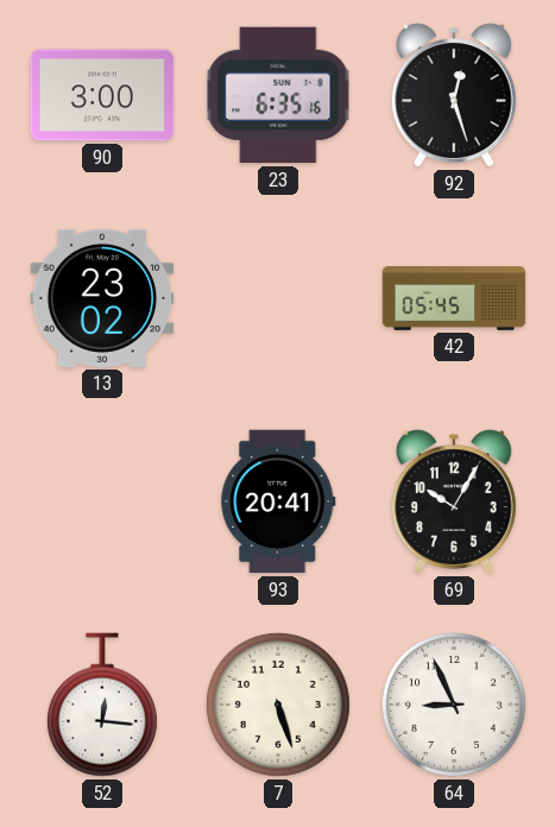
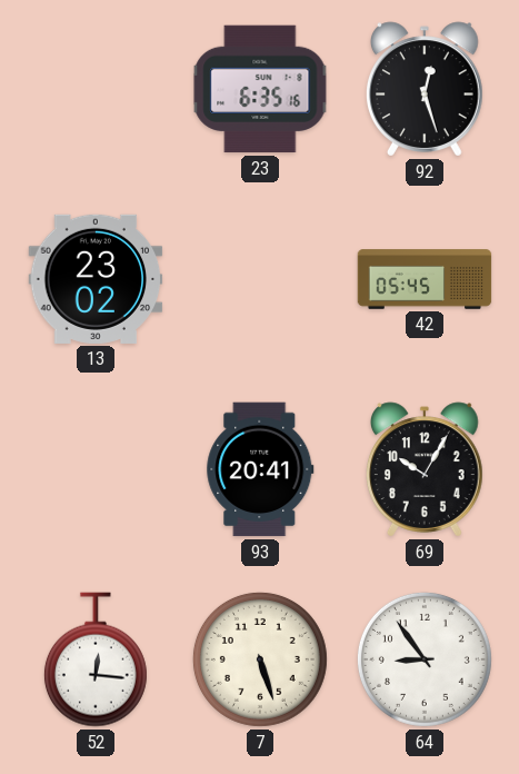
90: 3:00 -> none
64: 8:56 -> 8:54
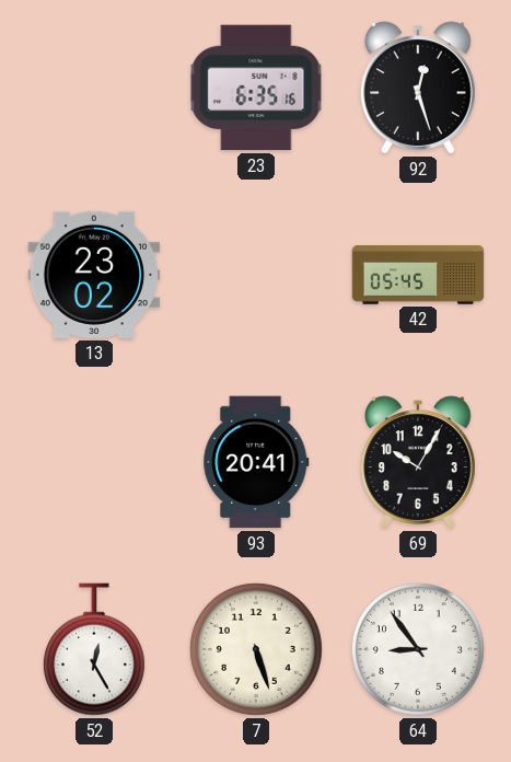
52: 12:16 -> 12:25
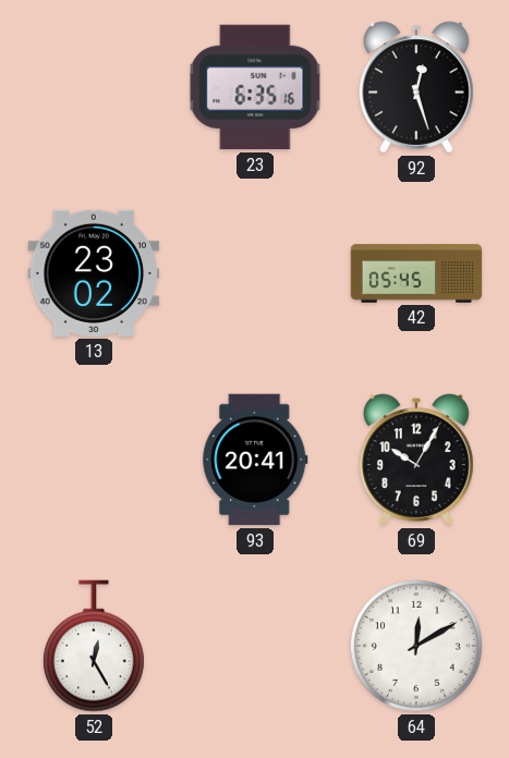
7: 5:27 -> none
64: 8:54 -> 12:10
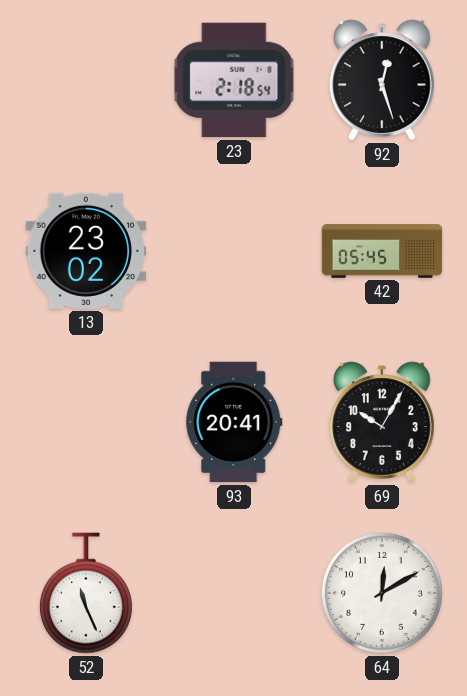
23: 6:35 -> 2:18
52: 12:25 -> 11:26
